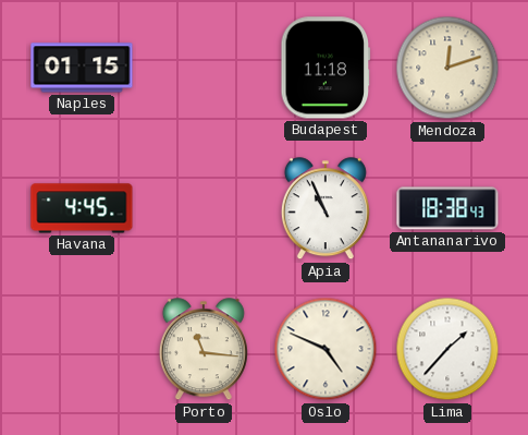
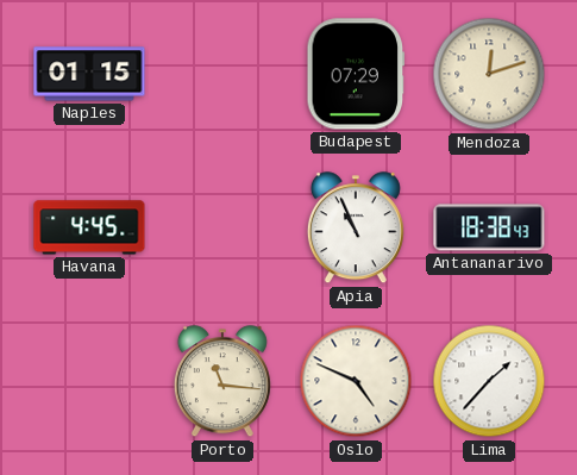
Budapest: 11:18 -> 07:29
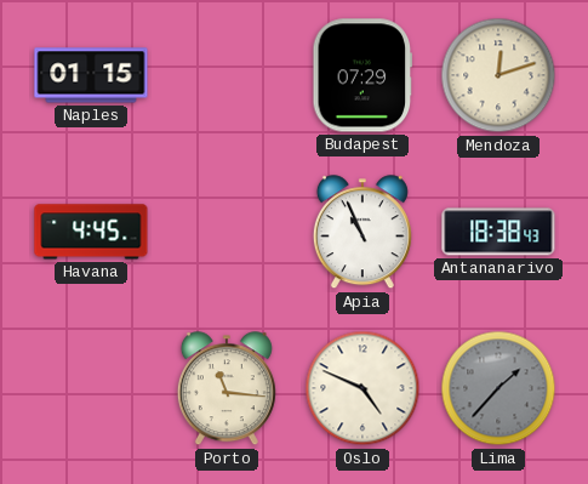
Lima dial: white -> grey
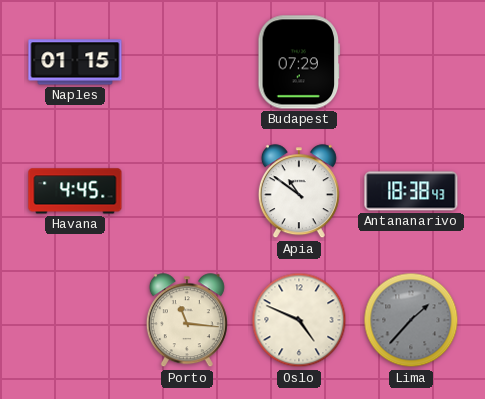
Mendoza: 12:12 -> none
Apia: 10:56 -> 10:51
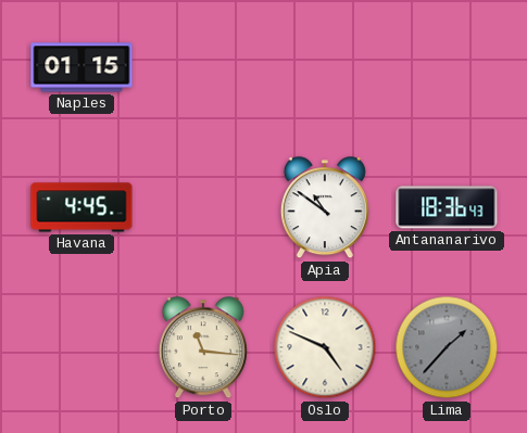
Budapest: 07:29 -> none
Antananarivo: 18:38 -> 18:36
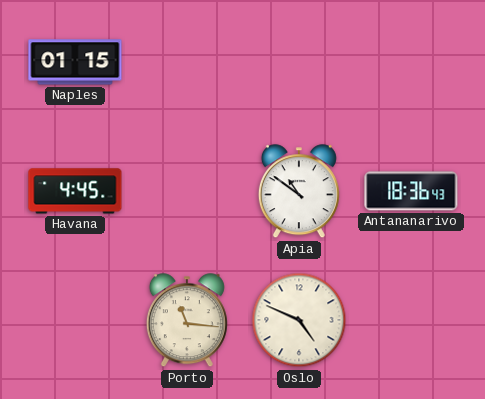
Lima: 1:37 -> none
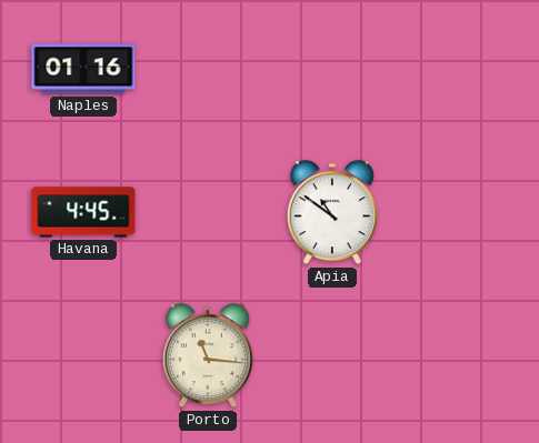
Naples: 01:15 -> 01:16
Antananarivo: 18:36 -> none
Oslo: 4:49 -> none
